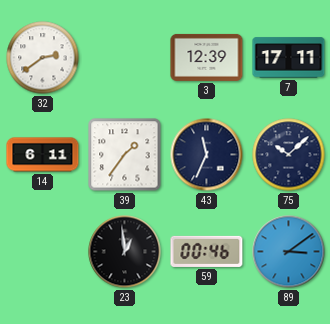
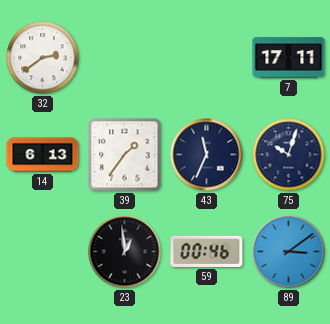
3: 12:39 -> none
14: 6:11 -> 6:13
75: 10:08 -> 10:03
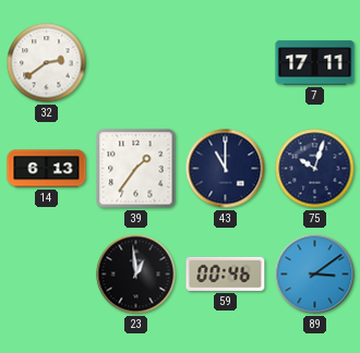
43: 11:34 -> 11:00
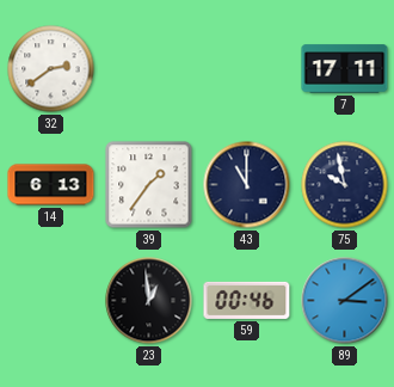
75: 10:03 -> 9:58
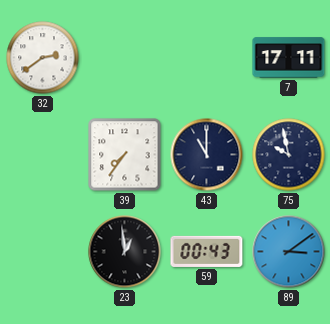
14: 6:13 -> none
39: 1:36 -> 7:36
59: 00:46 -> 00:43
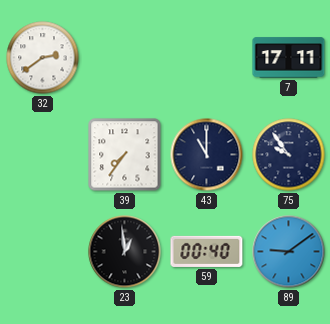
75: 9:58 -> 9:54
59: 00:43 -> 00:40
89: 3:09 -> 9:09
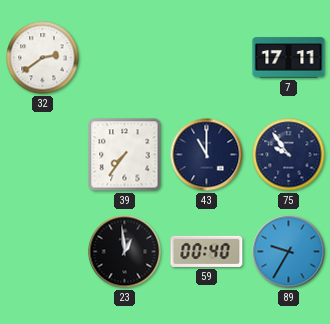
89: 9:09 -> 9:35
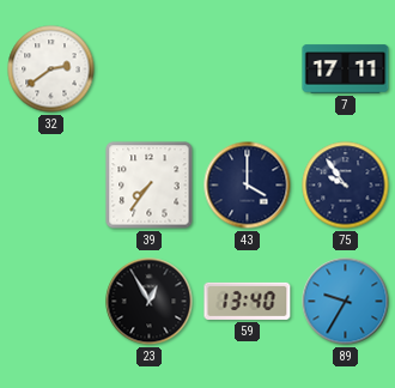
43: 11:00 -> 4:00
23: 12:59 -> 12:55
59: 00:40 -> 13:40
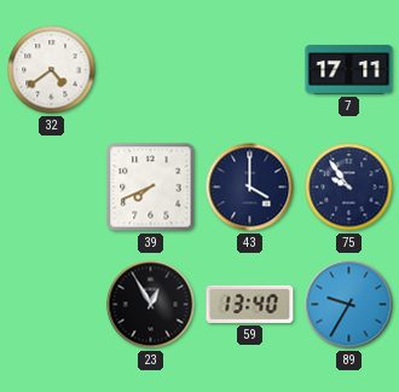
32: 2:39 -> 4:39
39: 7:36 -> 7:41
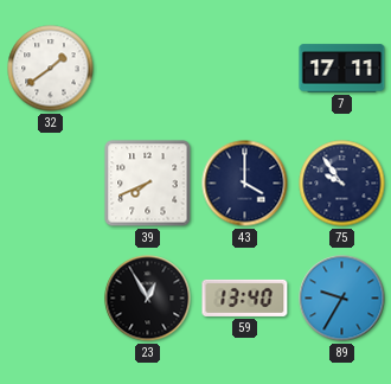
32: 4:39 -> 1:39
